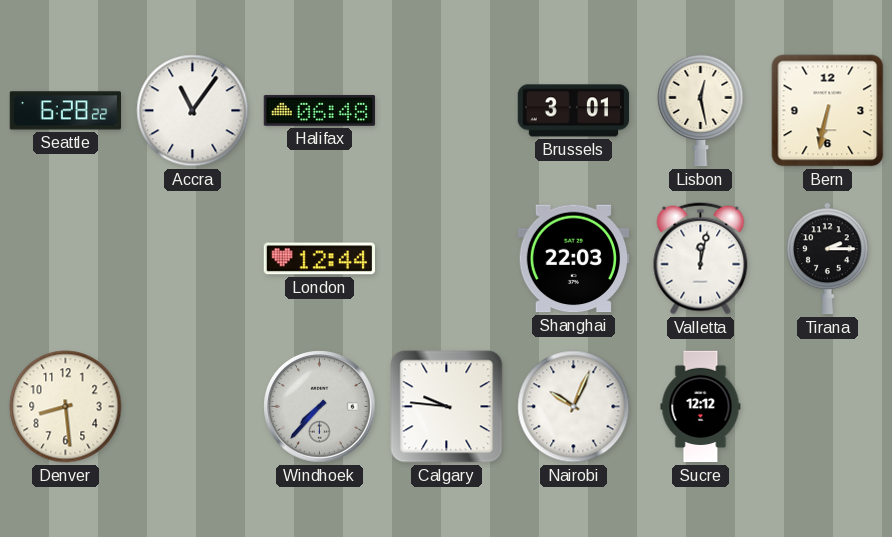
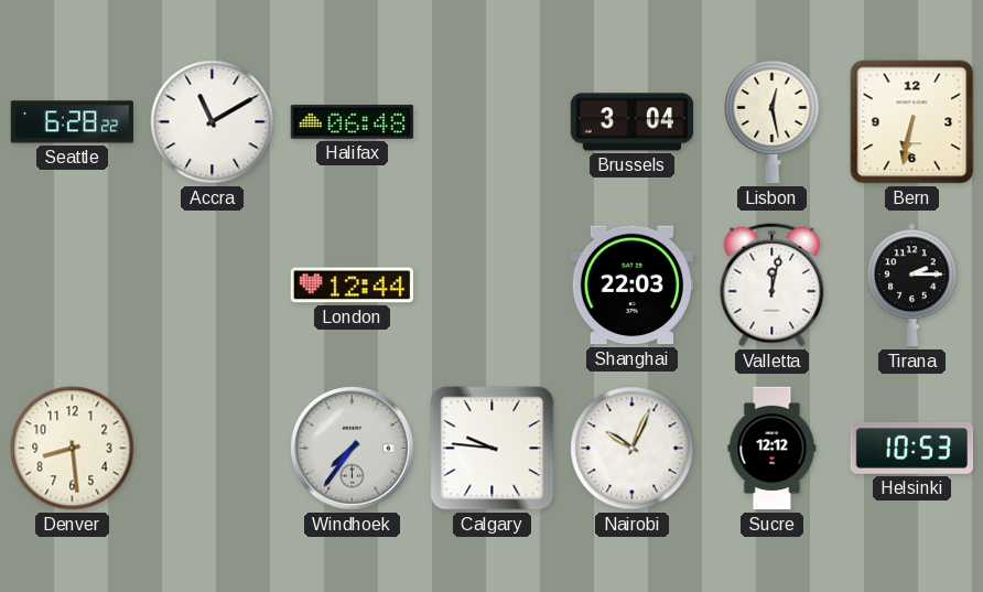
Accra: 11:06 -> 11:10
Brussels: 3:01 -> 3:04
Windhoek: 7:37 -> 7:36
Helsinki: none -> 10:53
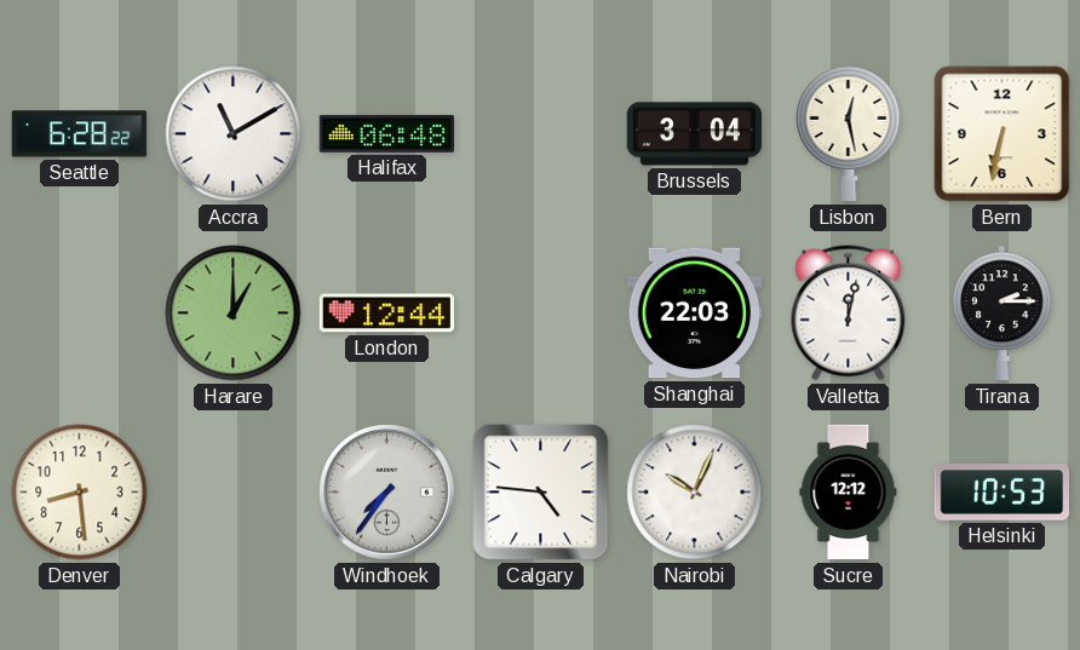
Harare: none -> 1:00
Calgary: 9:46 -> 4:46
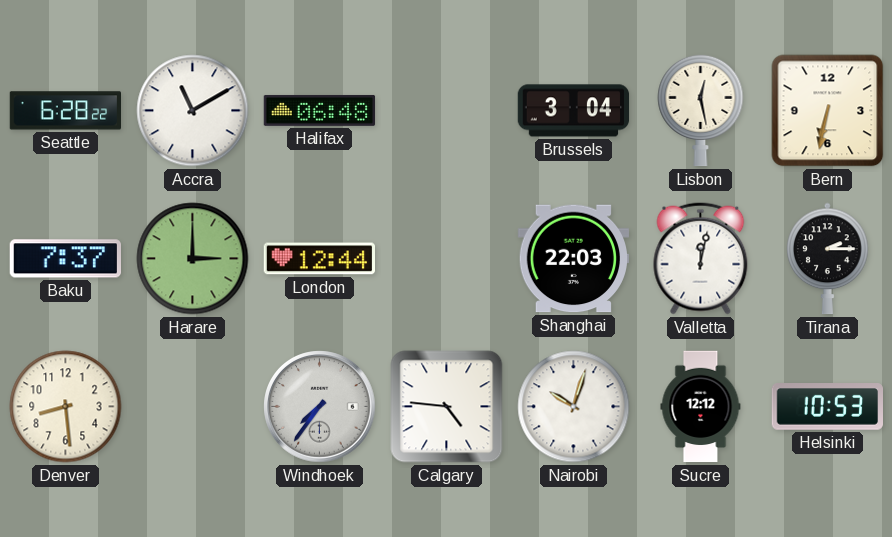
Baku: none -> 7:37
Harare: 1:00 -> 3:00
Nairobi: 10:04 -> 10:03
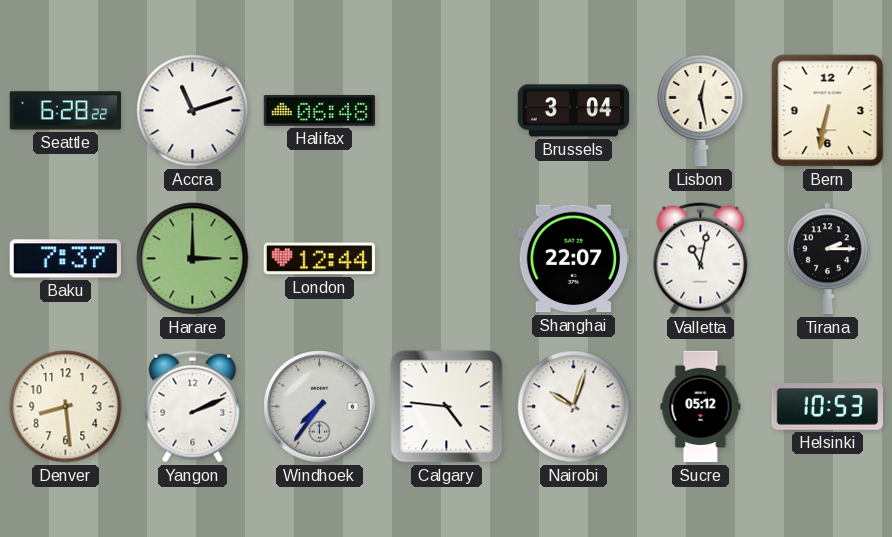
Accra: 11:10 -> 11:12
Shanghai: 22:03 -> 22:07
Valletta: 12:02 -> 11:02
Yangon: none -> 2:11
Sucre: 12:12 -> 05:12
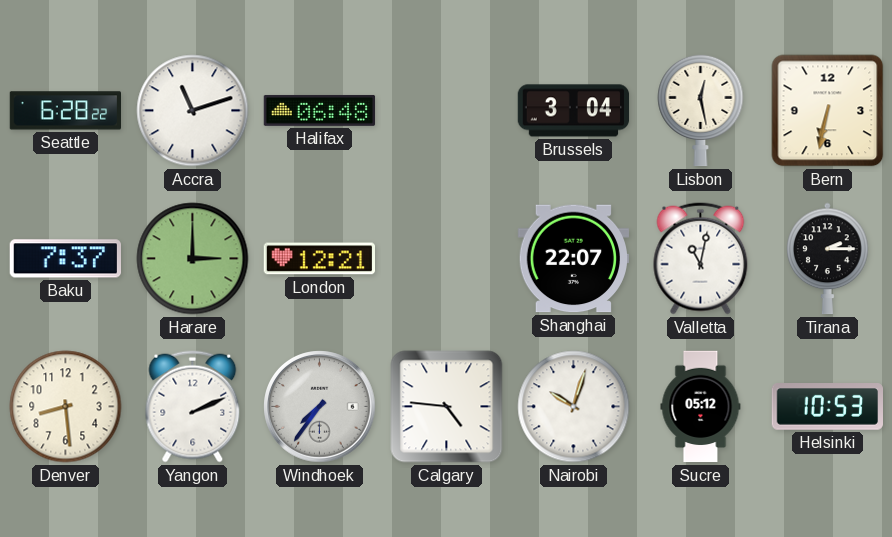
London: 12:44 -> 12:21
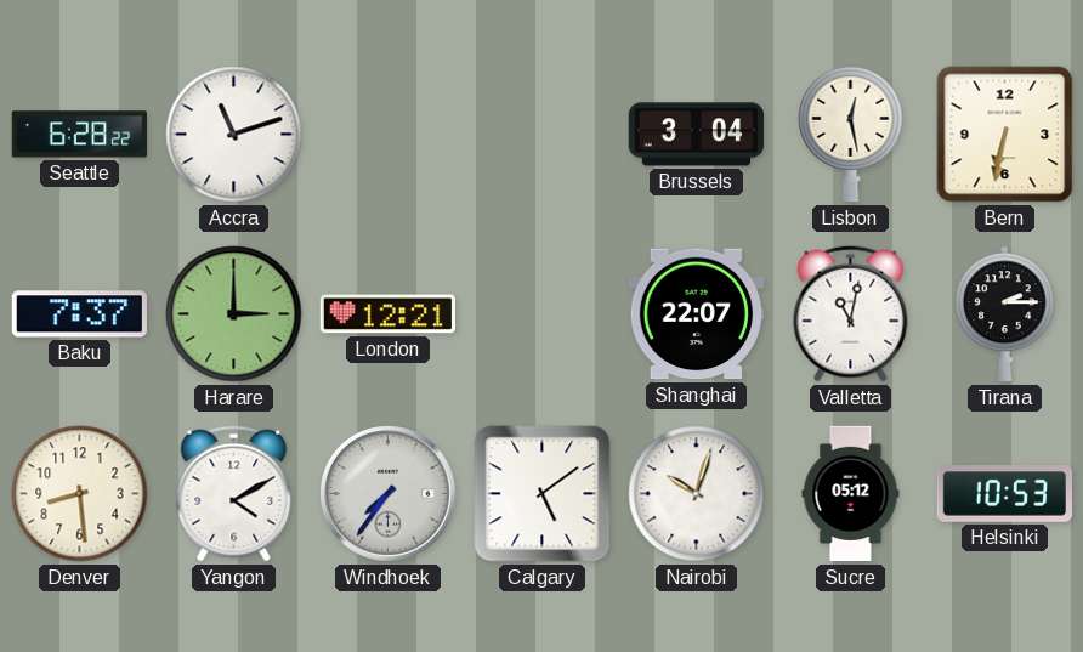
Halifax: 06:48 -> none
Yangon: 2:11 -> 4:10
Calgary: 4:46 -> 5:09
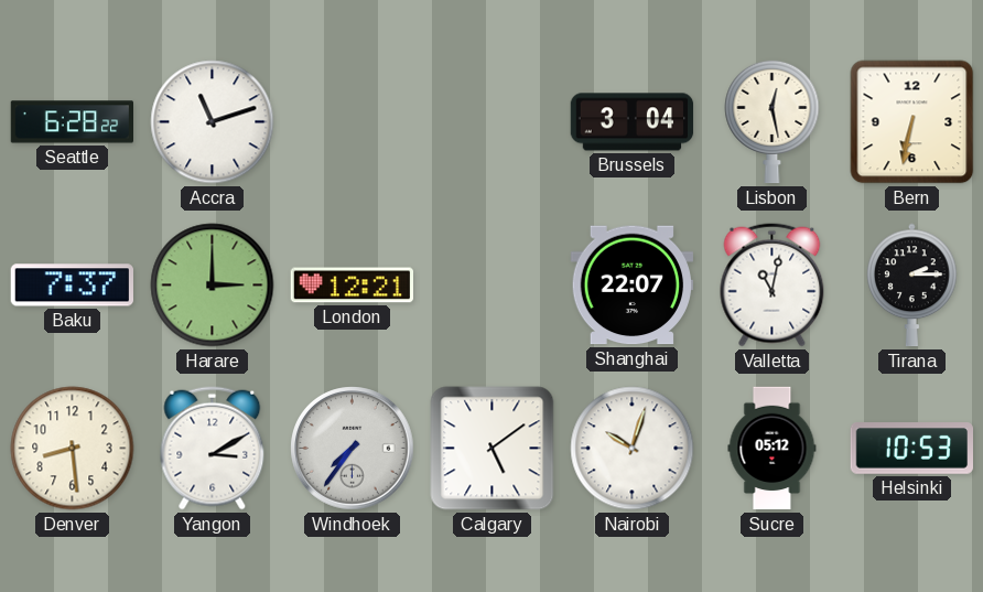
Yangon: 4:10 -> 3:10
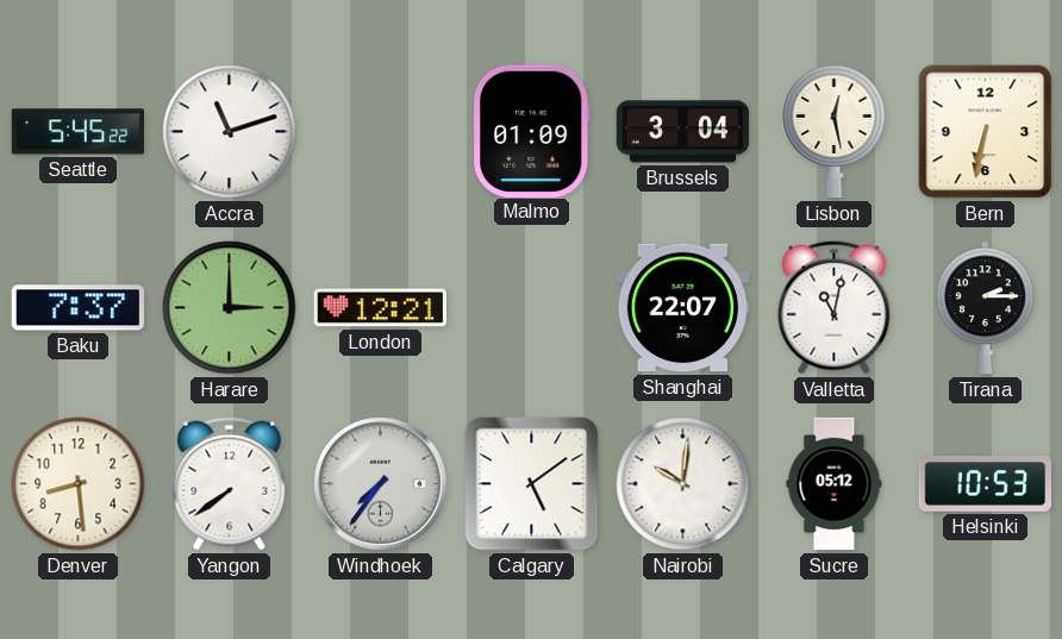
Seattle: 6:28 -> 5:45
Malmo: none -> 01:09
Yangon: 3:10 -> 7:39
Nairobi: 10:03 -> 10:01
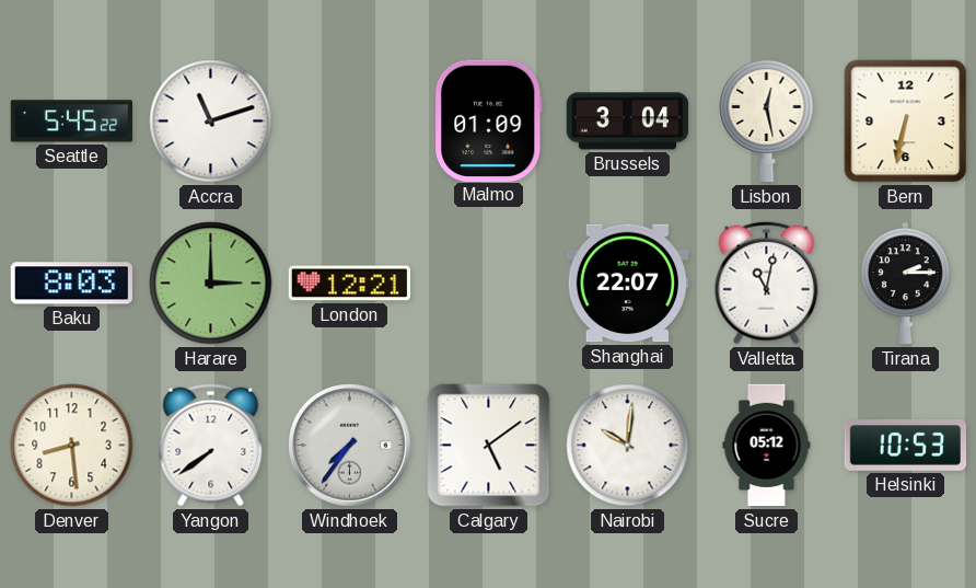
Baku: 7:37 -> 8:03
